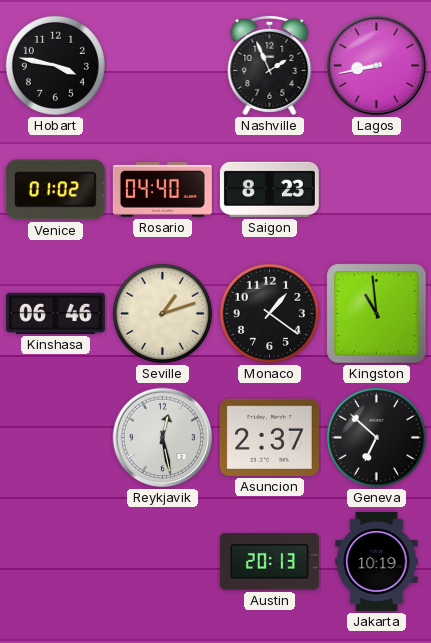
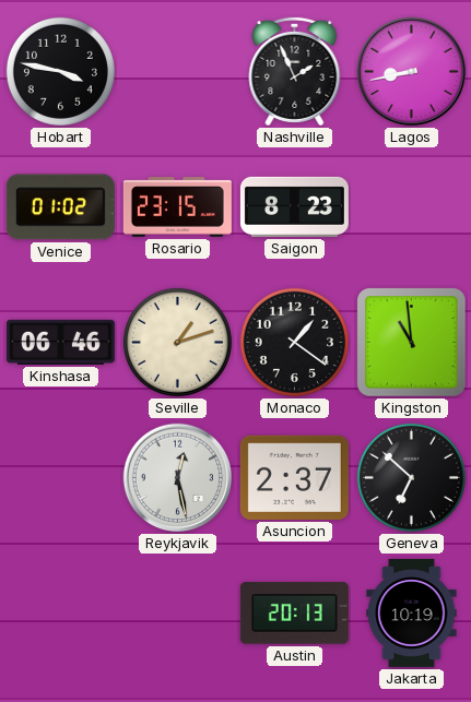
Rosario: 04:40 -> 23:15
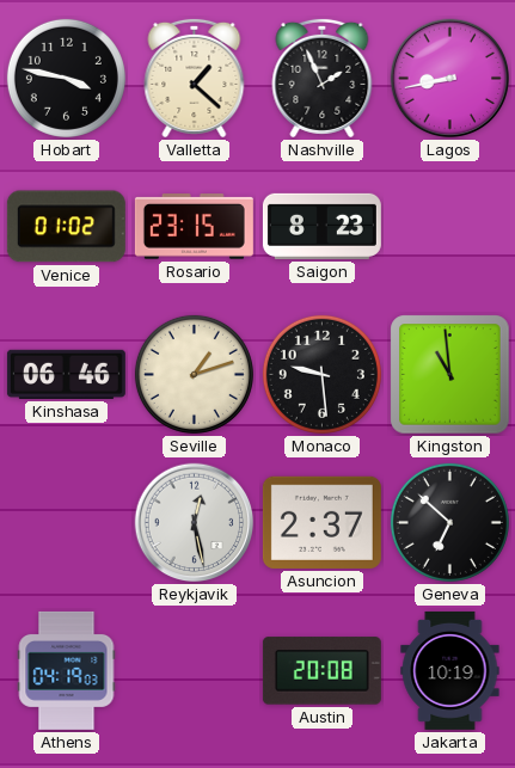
Valletta: none -> 1:22
Monaco: 1:21 -> 9:29
Athens: none -> 04:19
Austin: 20:13 -> 20:08
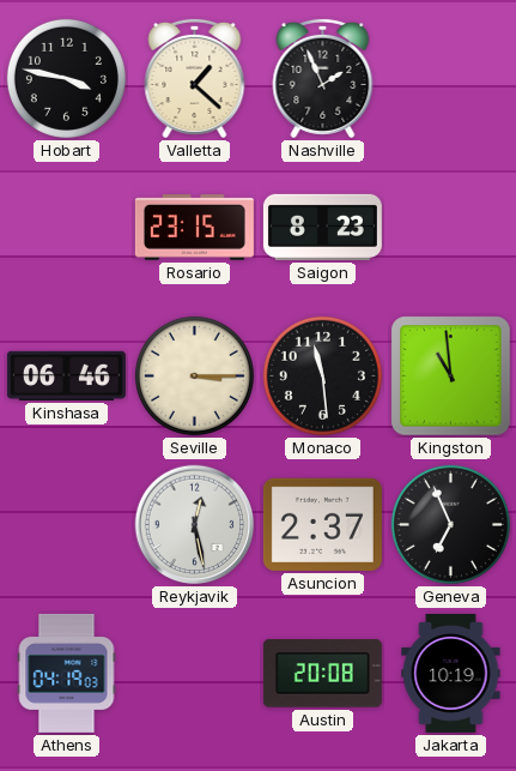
Lagos: 8:43 -> none
Venice: 01:02 -> none
Seville: 1:12 -> 3:15
Monaco: 9:29 -> 11:29
Geneva: 6:52 -> 6:56
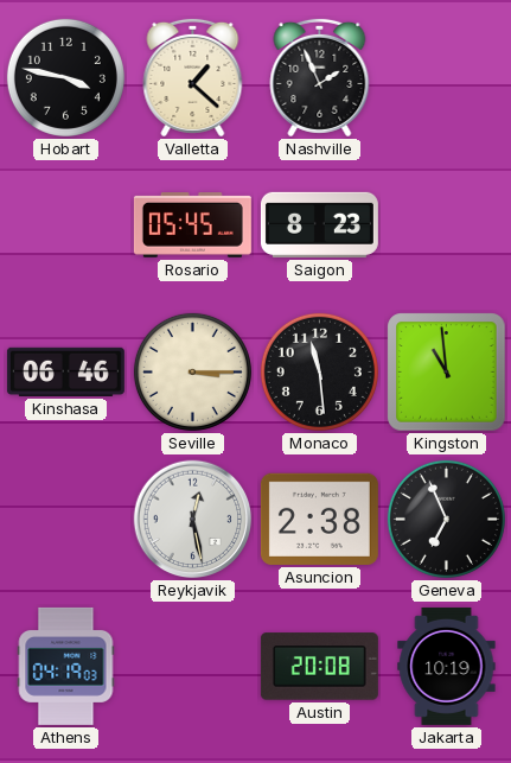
Rosario: 23:15 -> 05:45
Asuncion: 2:37 -> 2:38
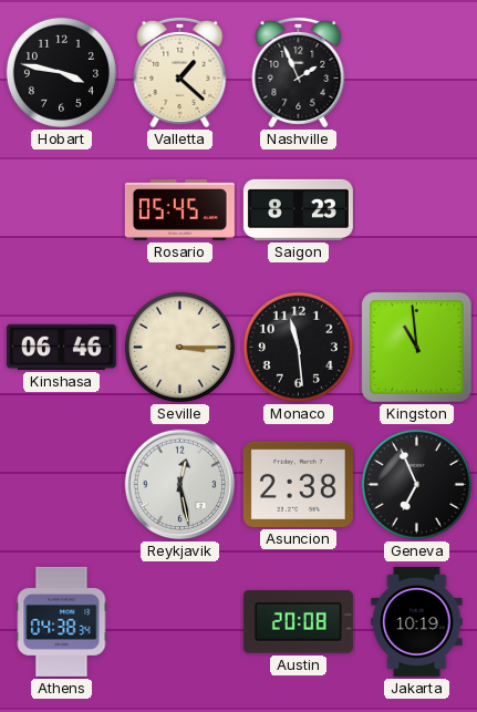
Athens: 04:19 -> 04:38
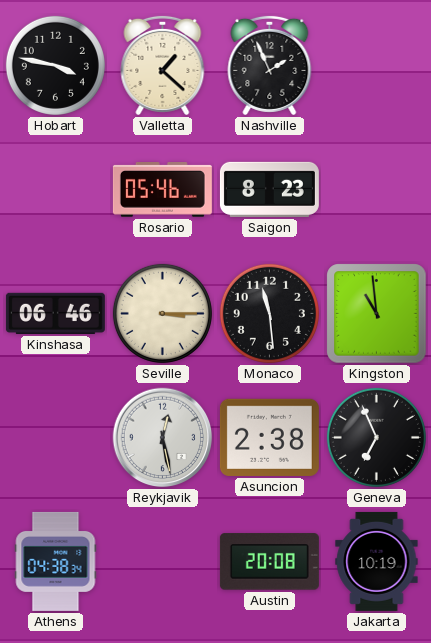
Rosario: 05:45 -> 05:46
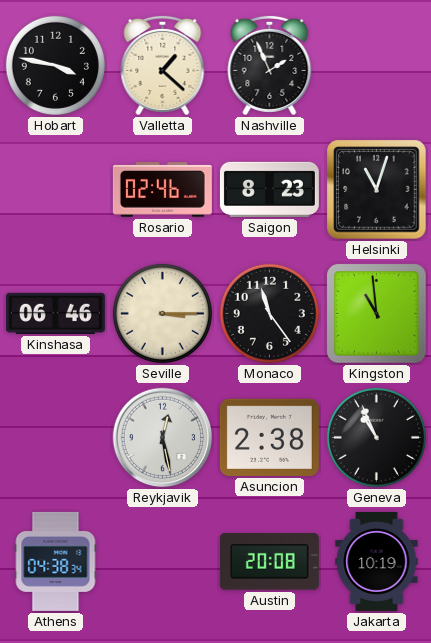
Rosario: 05:46 -> 02:46
Helsinki: none -> 11:03
Monaco: 11:29 -> 11:24
Geneva: 6:56 -> 10:56
